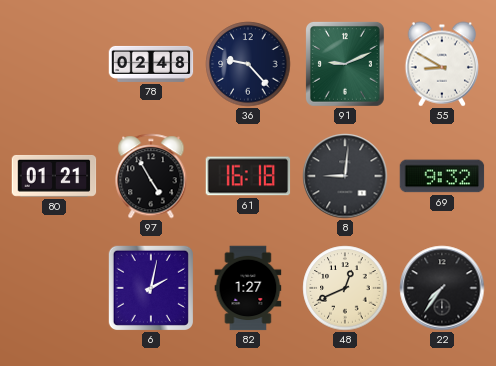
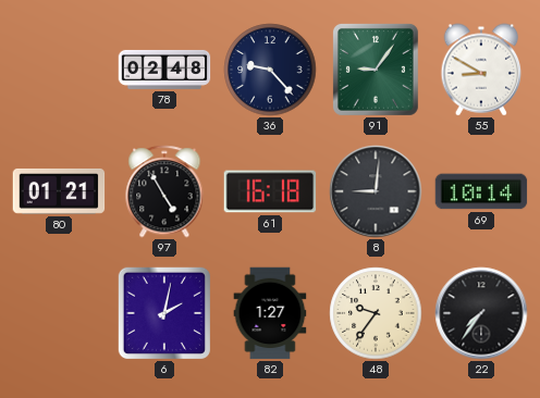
91: 9:11 -> 9:06
69: 9:32 -> 10:14
48: 12:41 -> 9:36
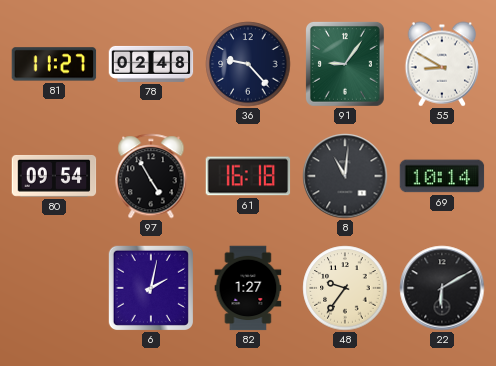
81: none -> 11:27
80: 01:21 -> 09:54
8: 9:01 -> 11:01
22: 7:36 -> 6:10
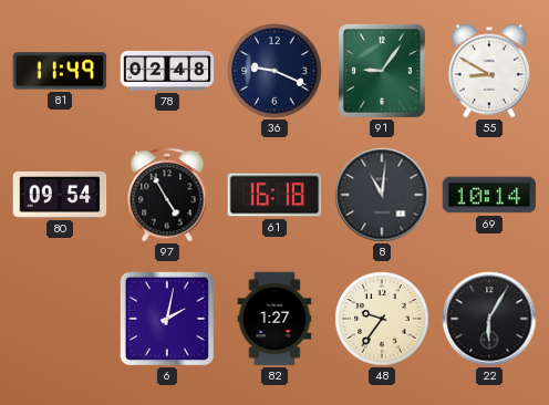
81: 11:27 -> 11:49
36: 9:23 -> 9:19
22: 6:10 -> 6:05
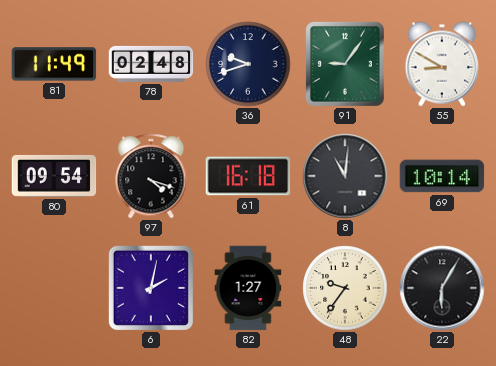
36: 9:19 -> 9:42
97: 4:55 -> 4:18
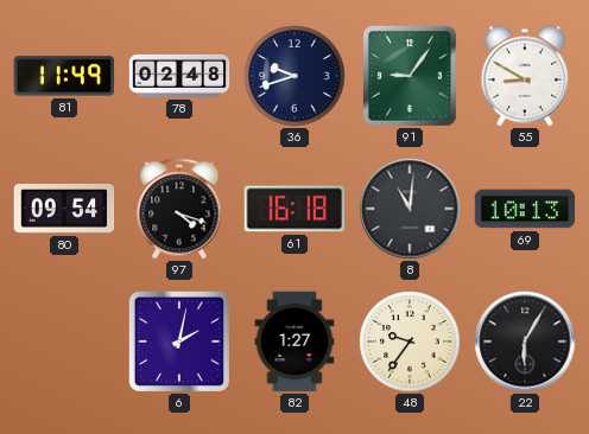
69: 10:14 -> 10:13
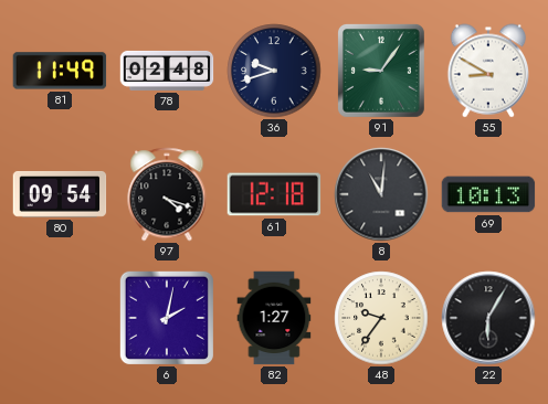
61: 16:18 -> 12:18
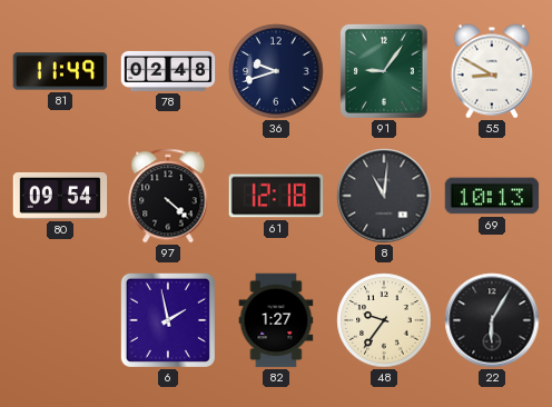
97: 4:18 -> 4:22
6: 2:02 -> 1:58
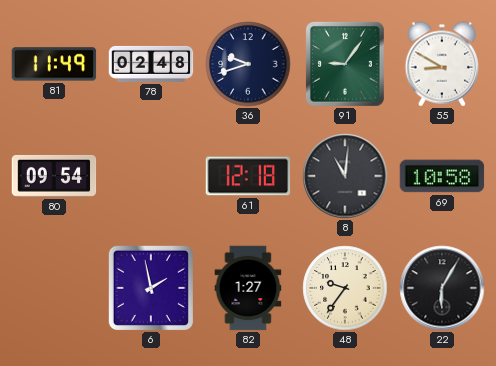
97: 4:22 -> none
69: 10:13 -> 10:58
